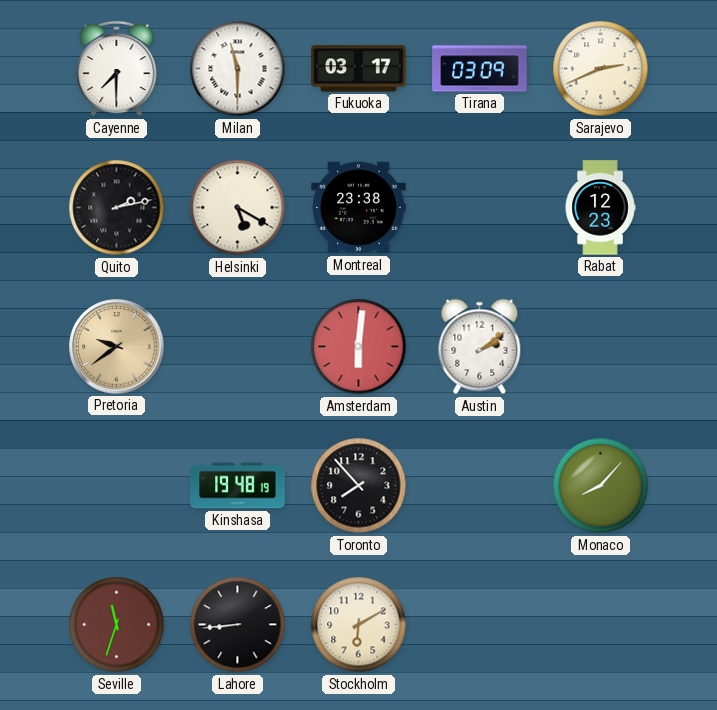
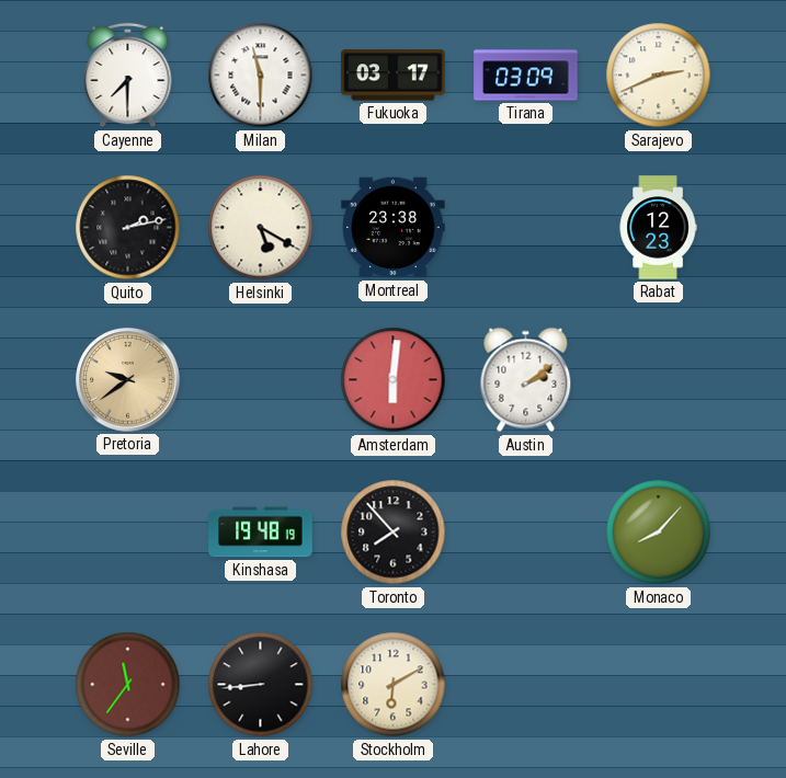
Seville: 11:33 -> 11:36
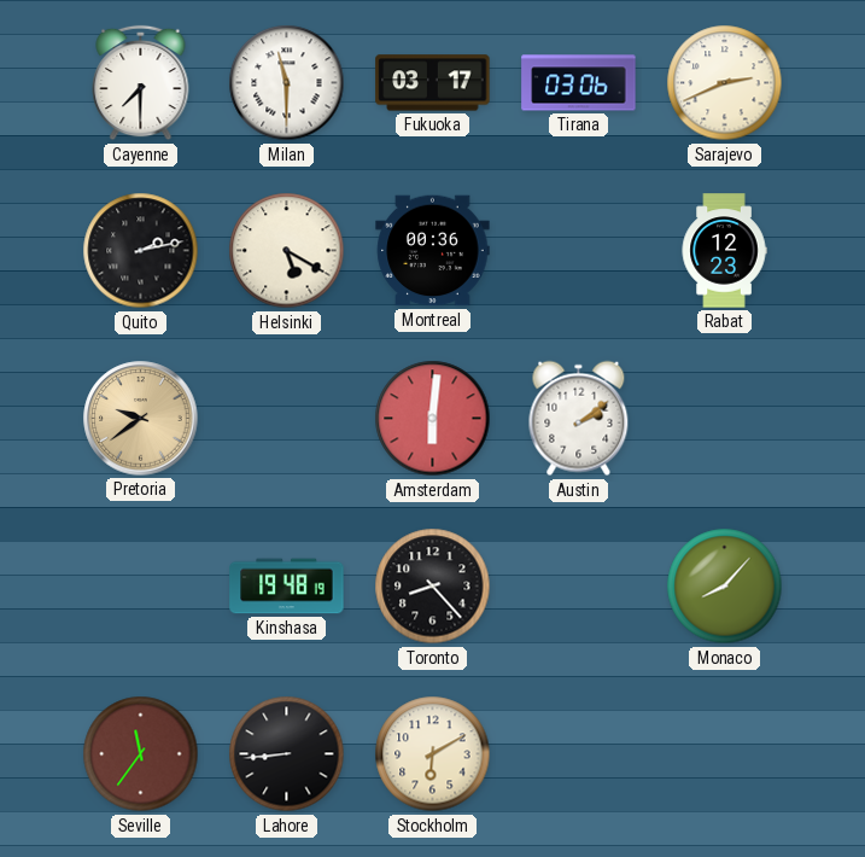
Tirana: 03:09 -> 03:06
Montreal: 23:38 -> 00:36
Toronto: 7:53 -> 8:23
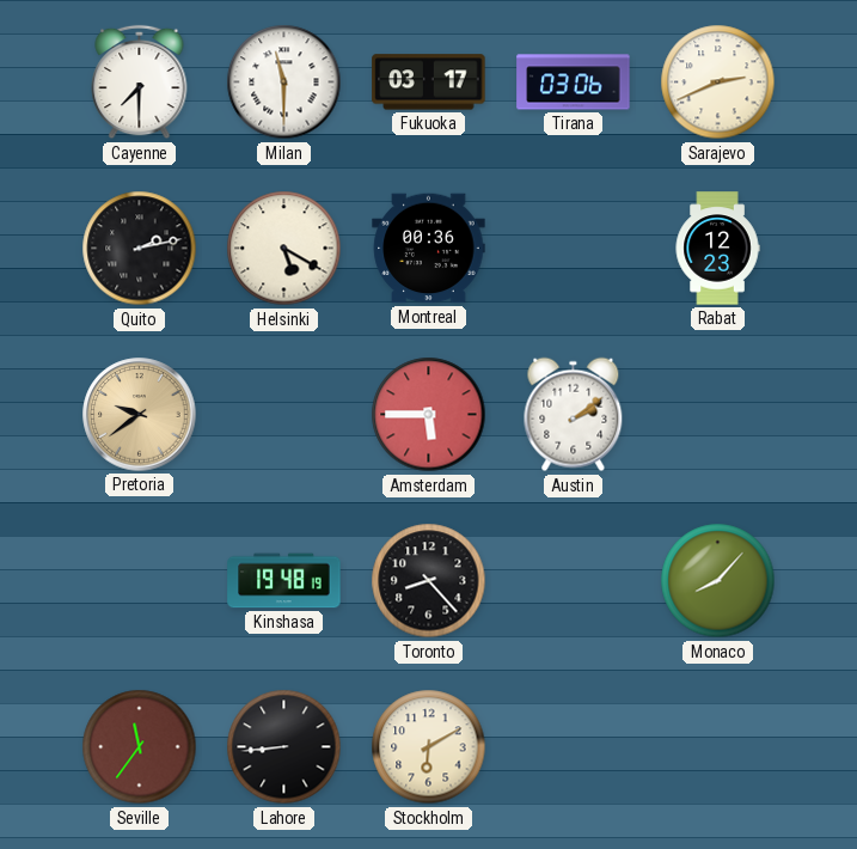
Amsterdam: 6:01 -> 5:45
